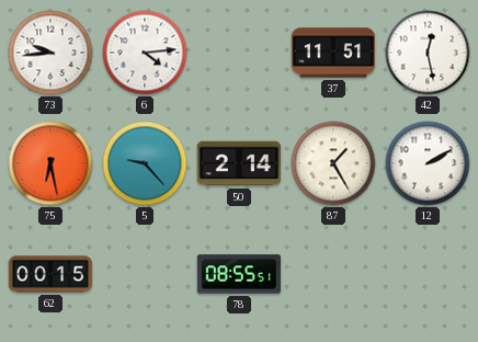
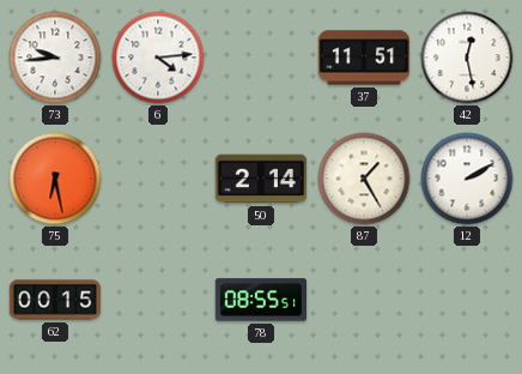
5: 9:23 -> none
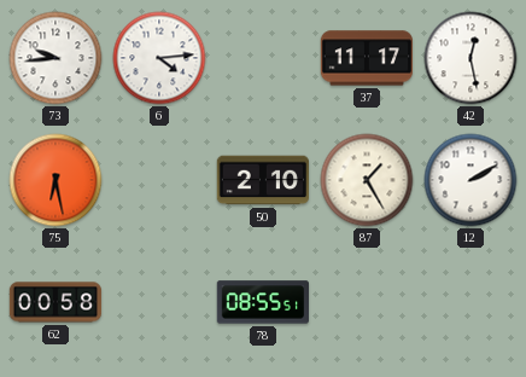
37: 11:51 -> 11:17
50: 2:14 -> 2:10
62: 00:15 -> 00:58
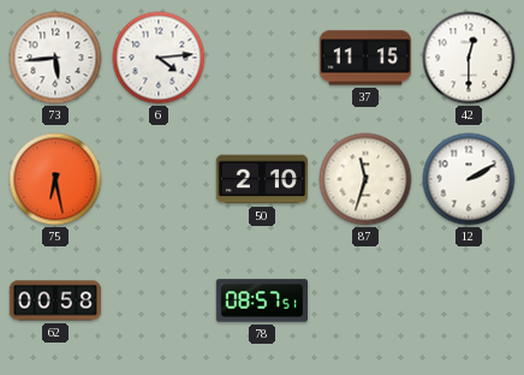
73: 9:44 -> 5:44
37: 11:17 -> 11:15
42: 12:28 -> 12:30
87: 1:25 -> 11:33
78: 08:55 -> 08:57
